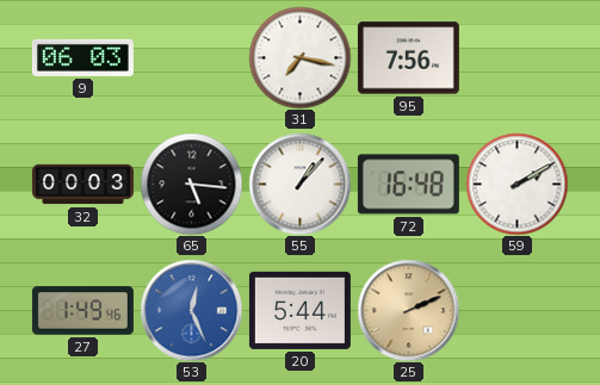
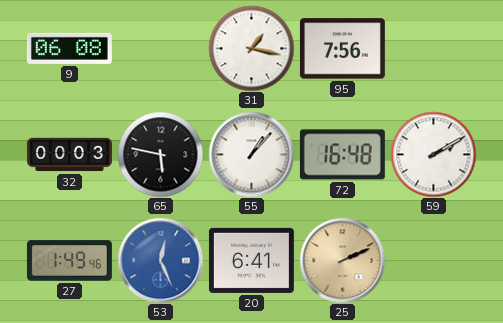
9: 06:03 -> 06:08
31: 7:17 -> 1:17
65: 5:16 -> 5:47
20: 5:44 -> 6:41
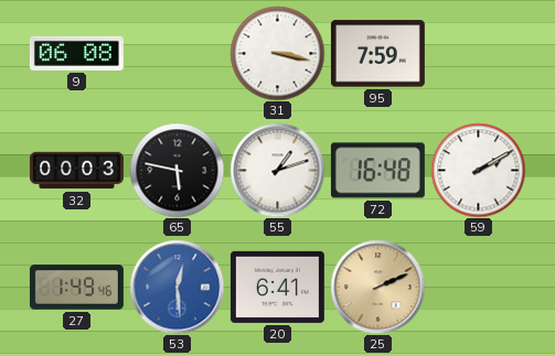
31: 1:17 -> 3:17
95: 7:56 -> 7:59
55: 1:07 -> 1:12
53: 12:26 -> 12:29
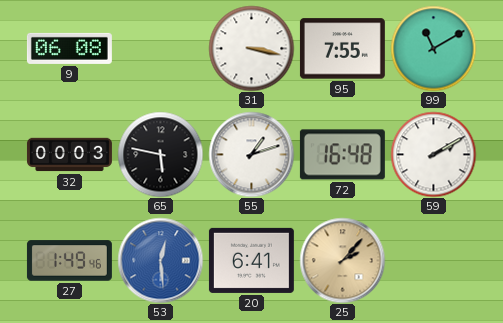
95: 7:59 -> 7:55
99: none -> 11:10
25: 2:11 -> 2:07
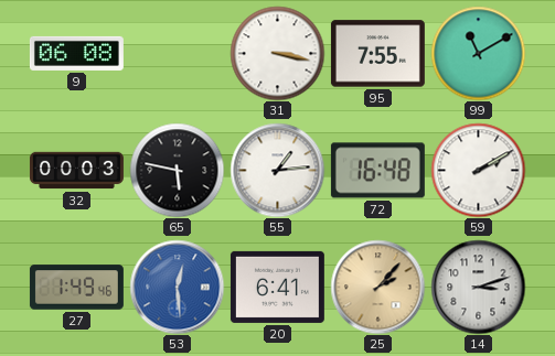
55: 1:12 -> 1:14
14: none -> 3:12
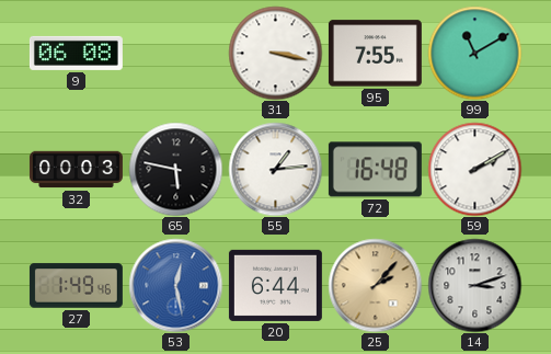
53: 12:29 -> 12:28
20: 6:41 -> 6:44
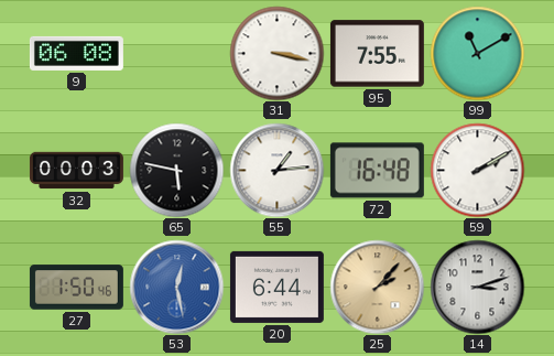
27: 1:49 -> 1:50
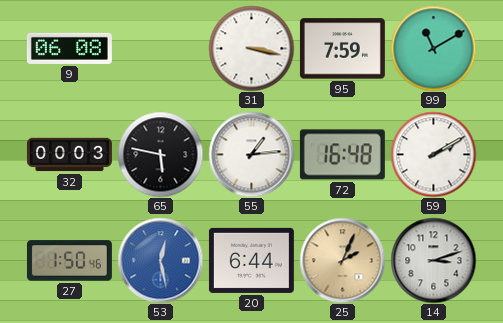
95: 7:55 -> 7:59
25: 2:07 -> 2:04
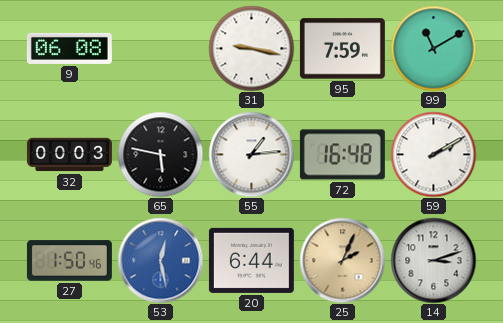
31: 3:17 -> 9:17
